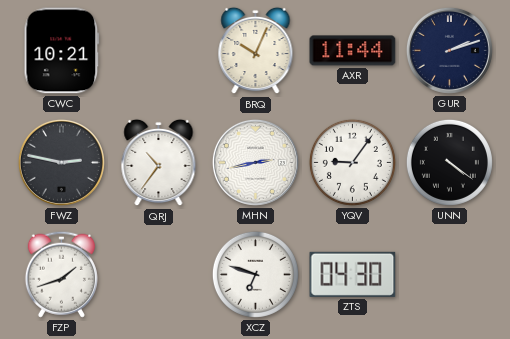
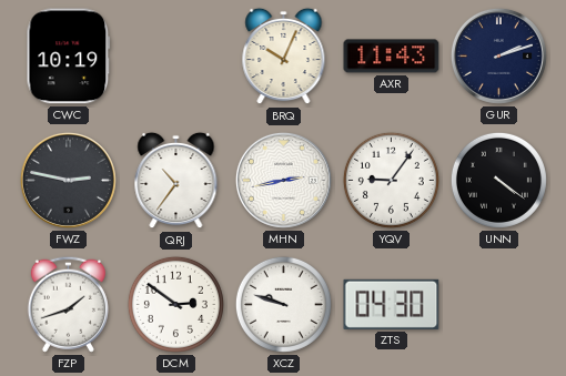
CWC: 10:21 -> 10:19
AXR: 11:44 -> 11:43
DCM: none -> 2:51
XCZ: 6:48 -> 9:48
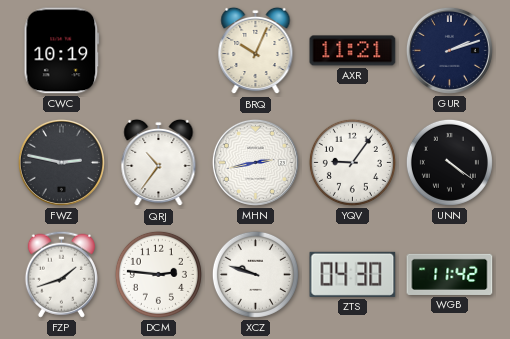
AXR: 11:43 -> 11:21
DCM: 2:51 -> 2:46
WGB: none -> 11:42
